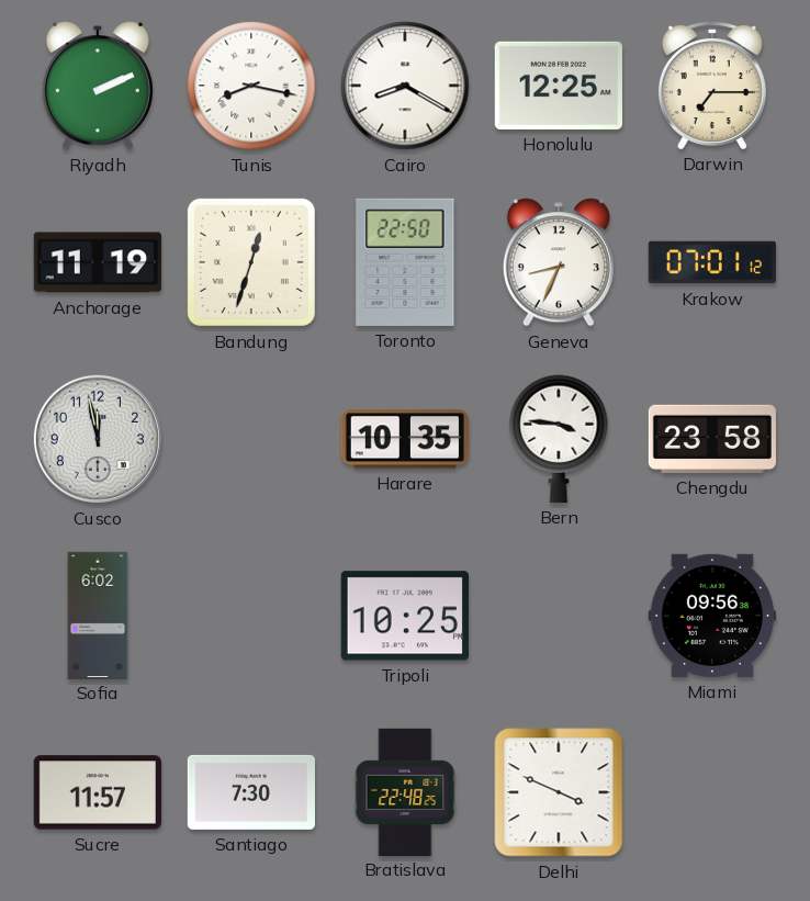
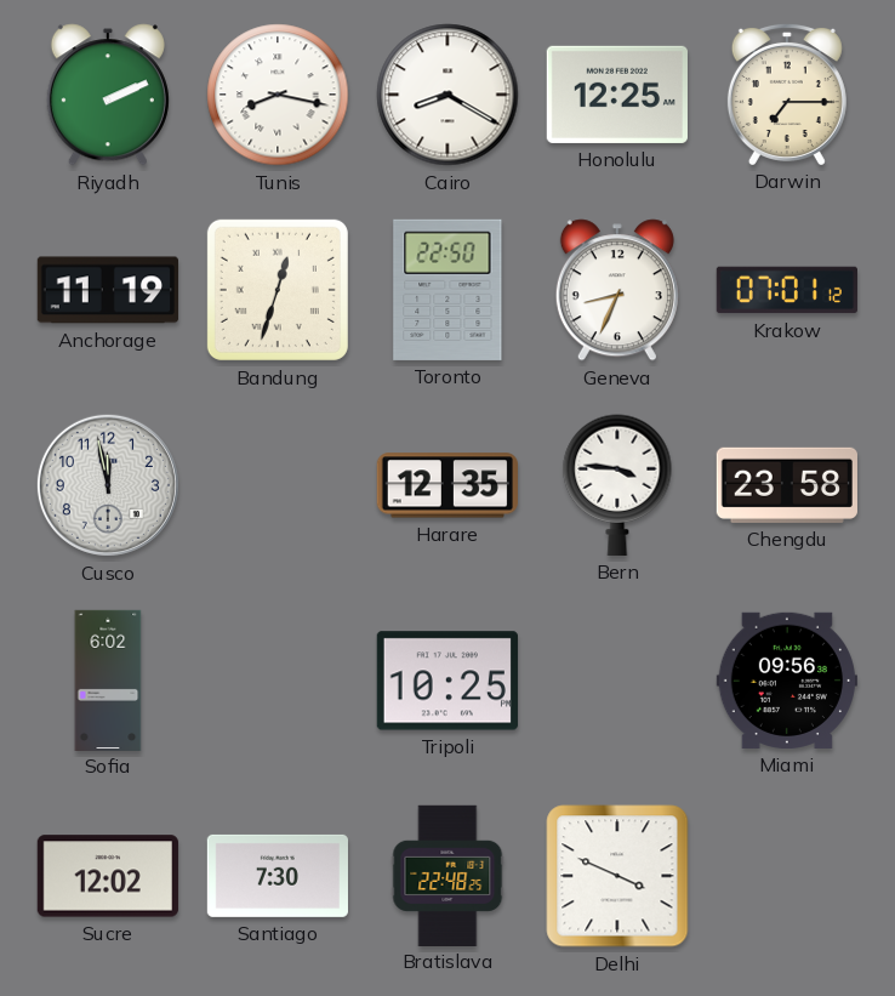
Harare: 10:35 -> 12:35
Sucre: 11:57 -> 12:02
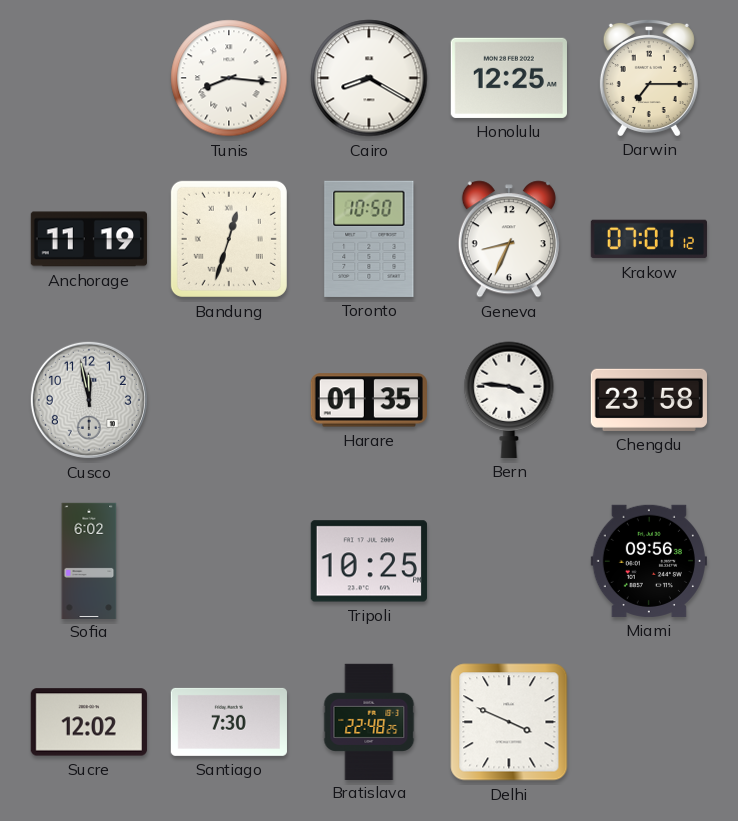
Riyadh: 2:11 -> none
Tunis: 8:17 -> 8:16
Toronto: 22:50 -> 10:50
Harare: 12:35 -> 01:35
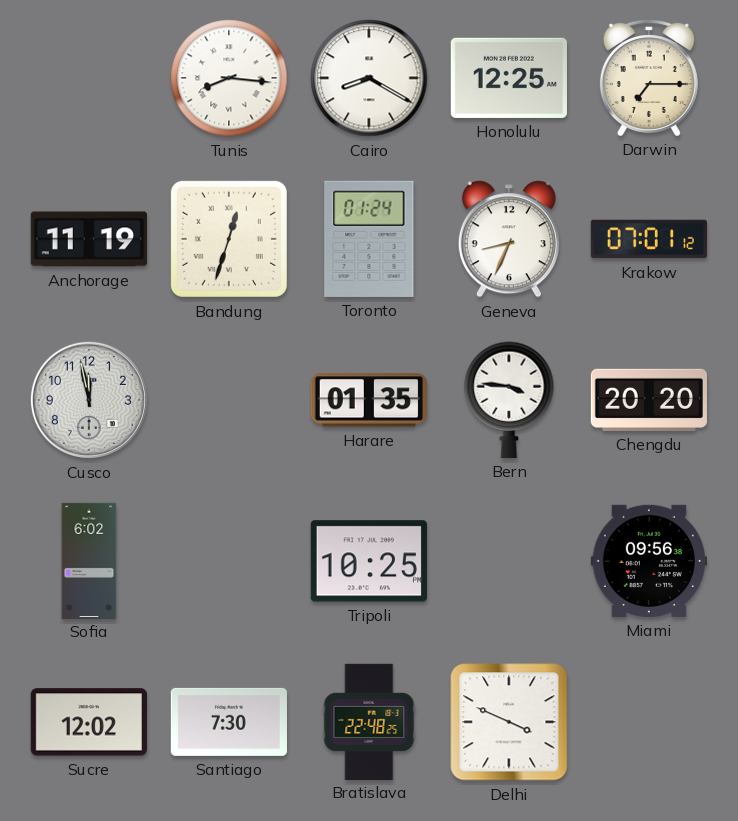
Toronto: 10:50 -> 01:24
Chengdu: 23:58 -> 20:20
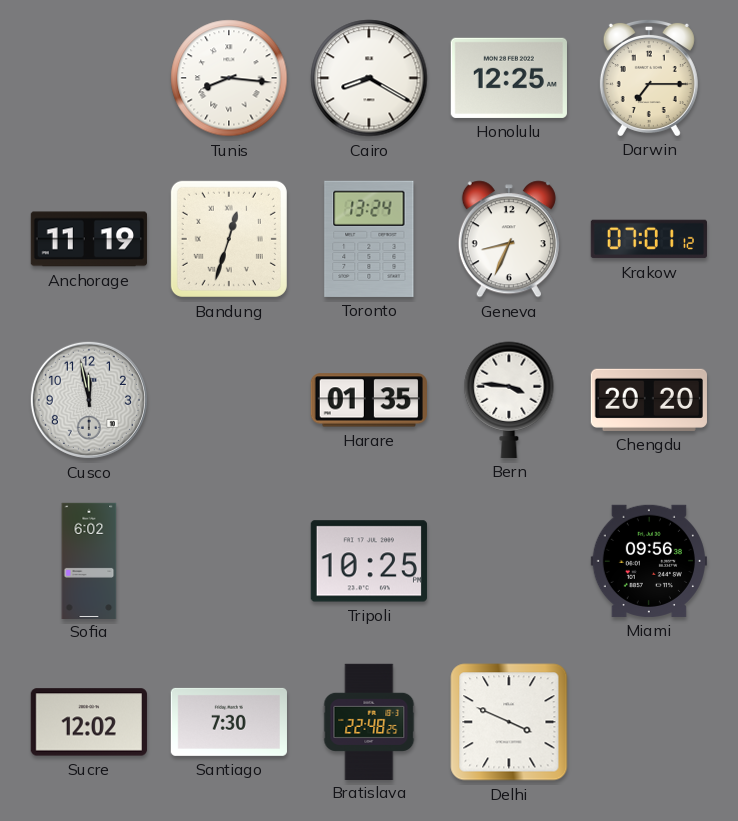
Toronto: 01:24 -> 13:24
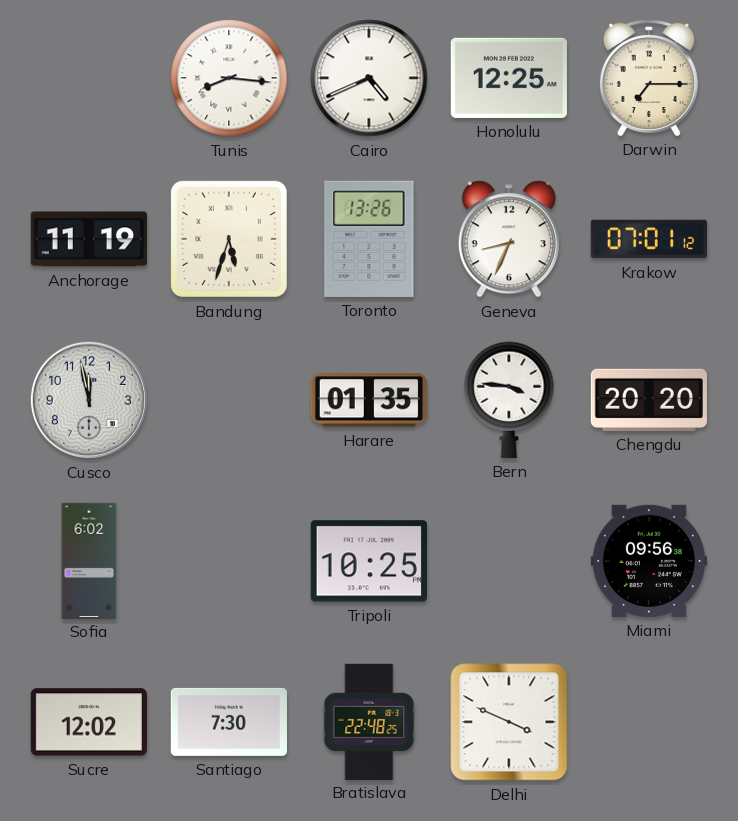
Cairo: 8:20 -> 4:41
Bandung: 12:33 -> 5:33
Toronto: 13:24 -> 13:26
